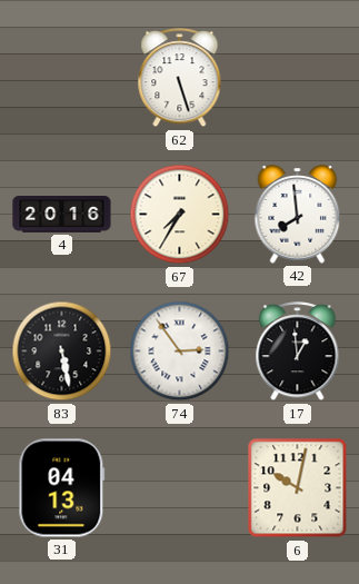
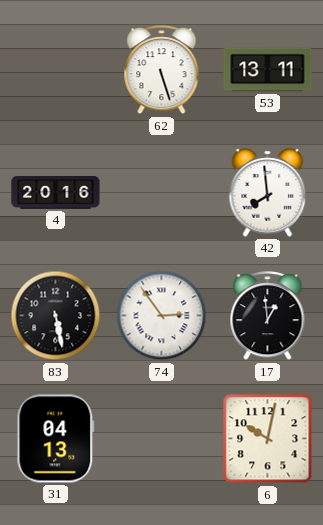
53: none -> 13:11
67: 7:35 -> none
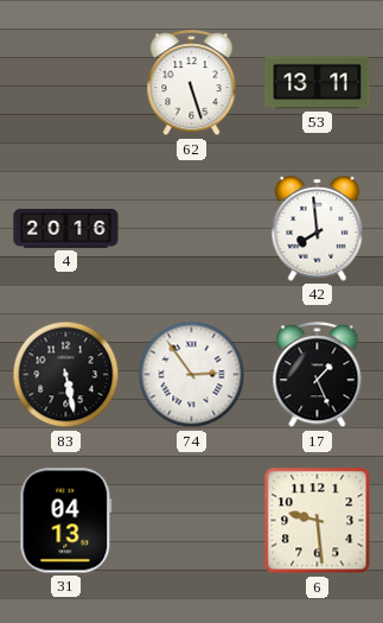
17: 12:59 -> 1:26
6: 10:02 -> 9:29
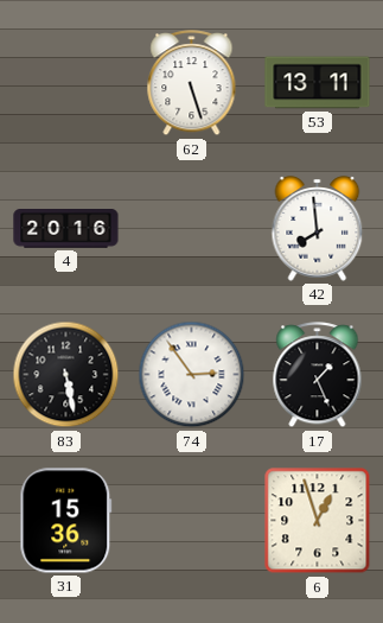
31: 04:13 -> 15:36
6: 9:29 -> 12:57
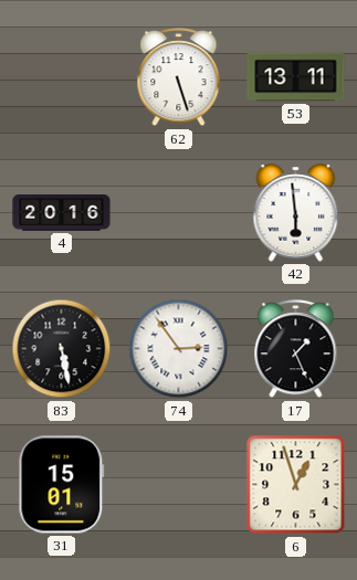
42: 7:59 -> 5:59
31: 15:36 -> 15:01
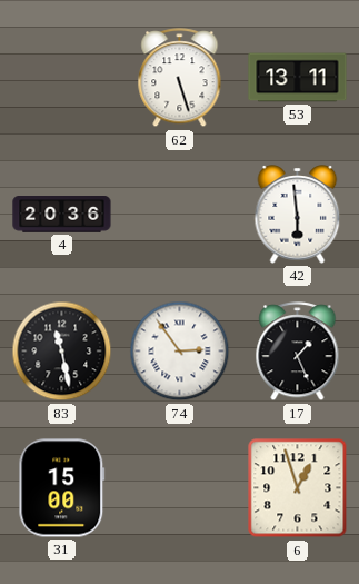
4: 20:16 -> 20:36
83: 5:28 -> 11:28
31: 15:01 -> 15:00
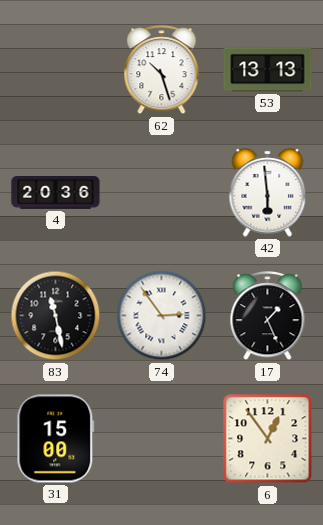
62: 5:27 -> 10:27
53: 13:11 -> 13:13
6: 12:57 -> 12:54
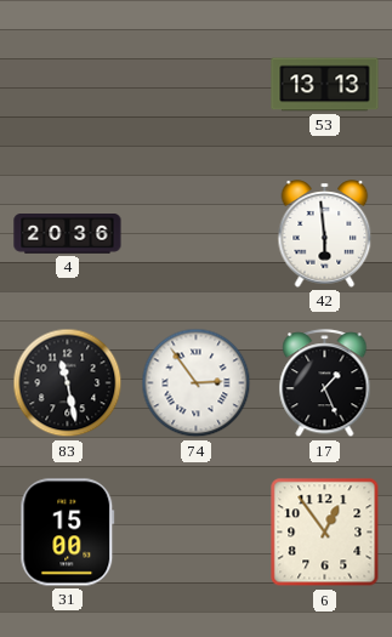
62: 10:27 -> none
